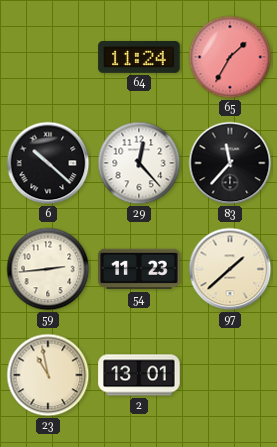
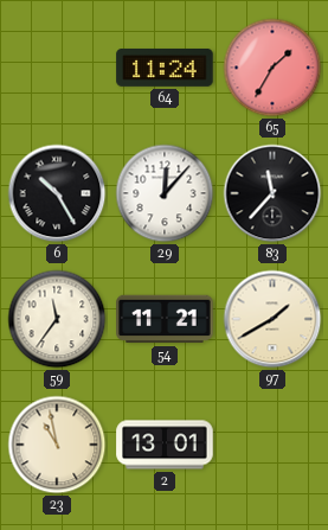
6: 10:22 -> 10:25
29: 12:23 -> 12:07
59: 2:44 -> 11:36
54: 11:23 -> 11:21
97: 1:38 -> 1:40
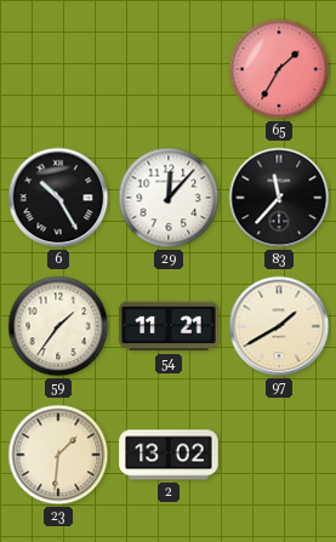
64: 11:24 -> none
59: 11:36 -> 1:36
23: 10:58 -> 1:31
2: 13:01 -> 13:02
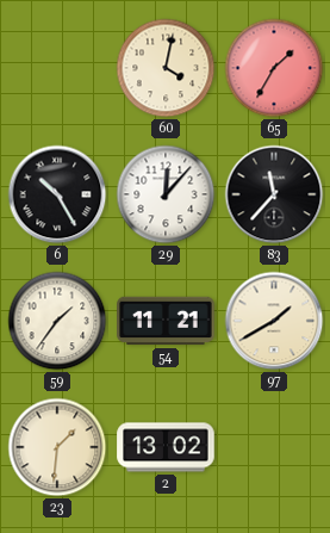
60: none -> 4:02
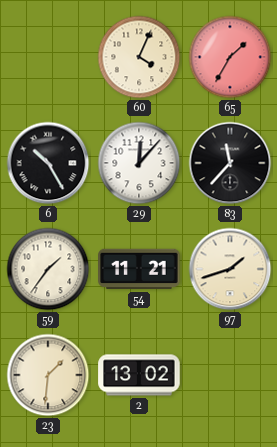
60: 4:02 -> 4:04
97: 1:40 -> 1:42
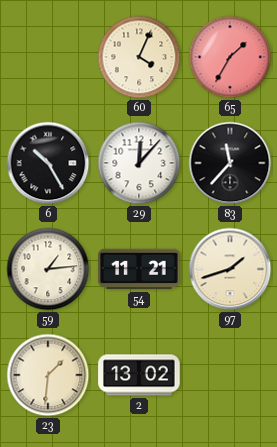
59: 1:36 -> 1:14
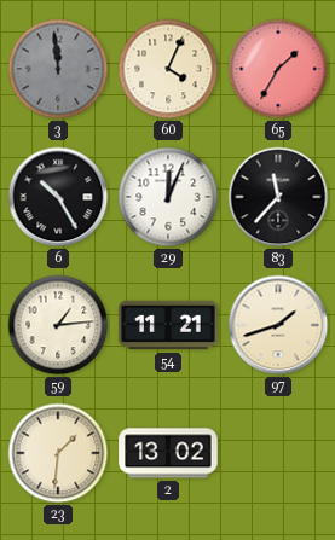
3: none -> 11:59
29: 12:07 -> 12:04
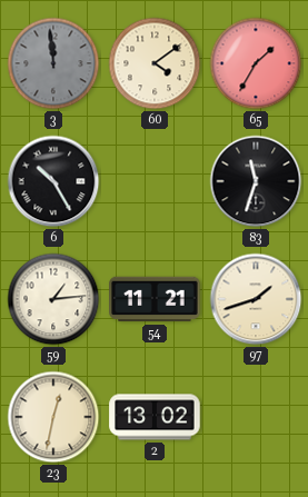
60: 4:04 -> 4:09
29: 12:04 -> none
83: 11:37 -> 11:33
23: 1:31 -> 12:32
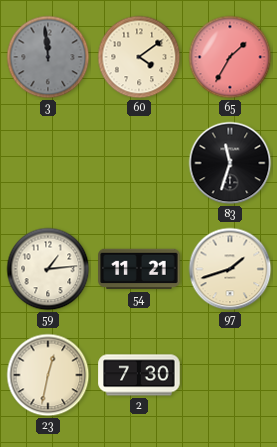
6: 10:25 -> none
2: 13:02 -> 7:30
